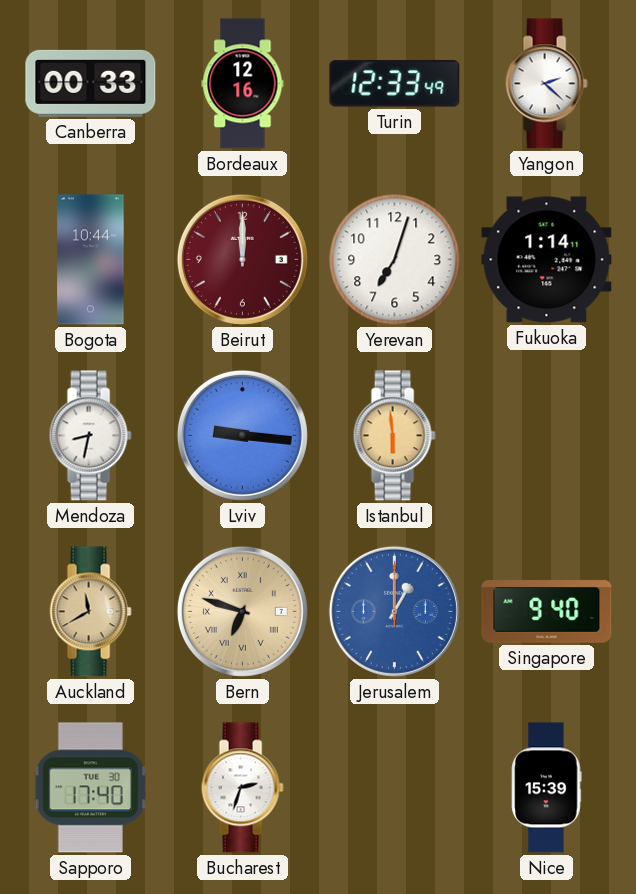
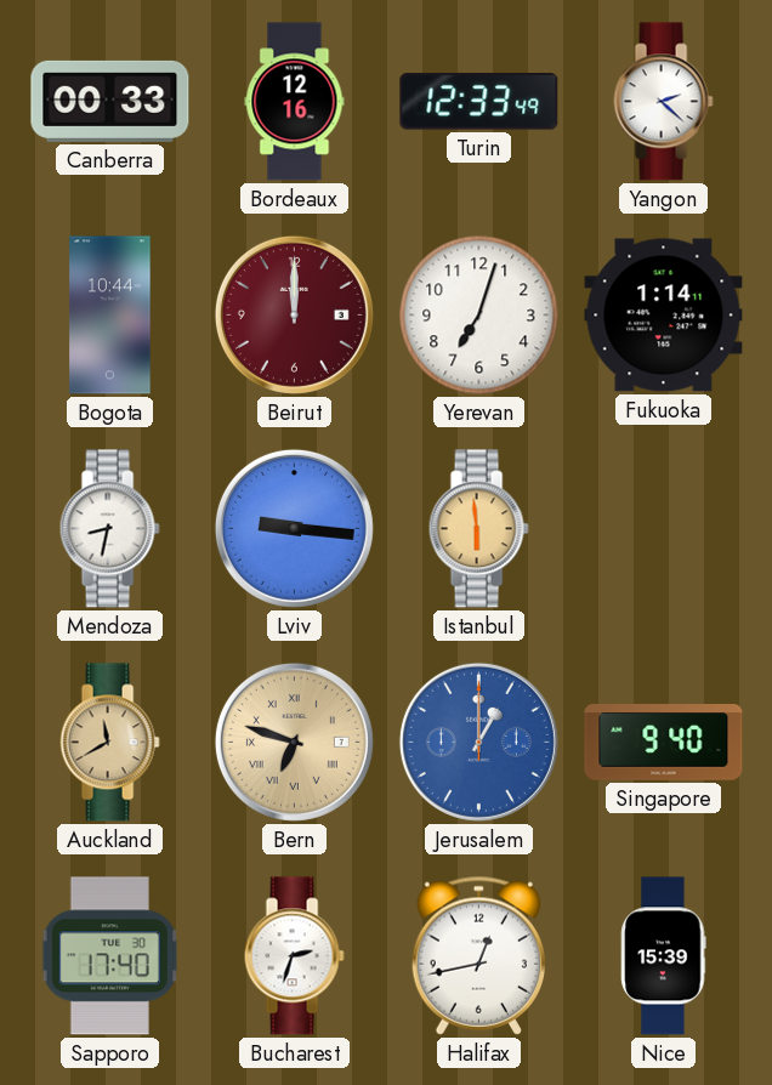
Halifax: none -> 12:43
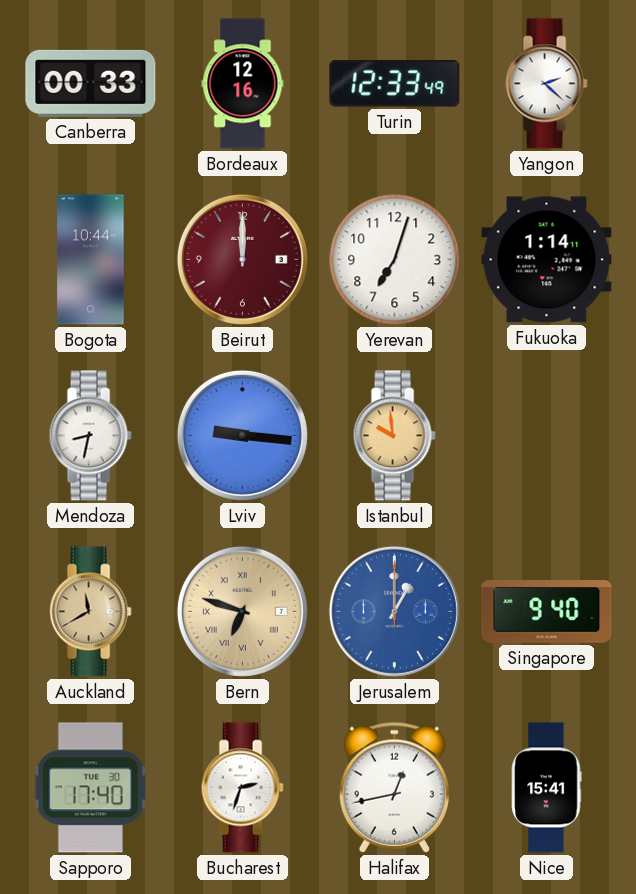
Istanbul: 5:59 -> 9:59
Nice: 15:39 -> 15:41
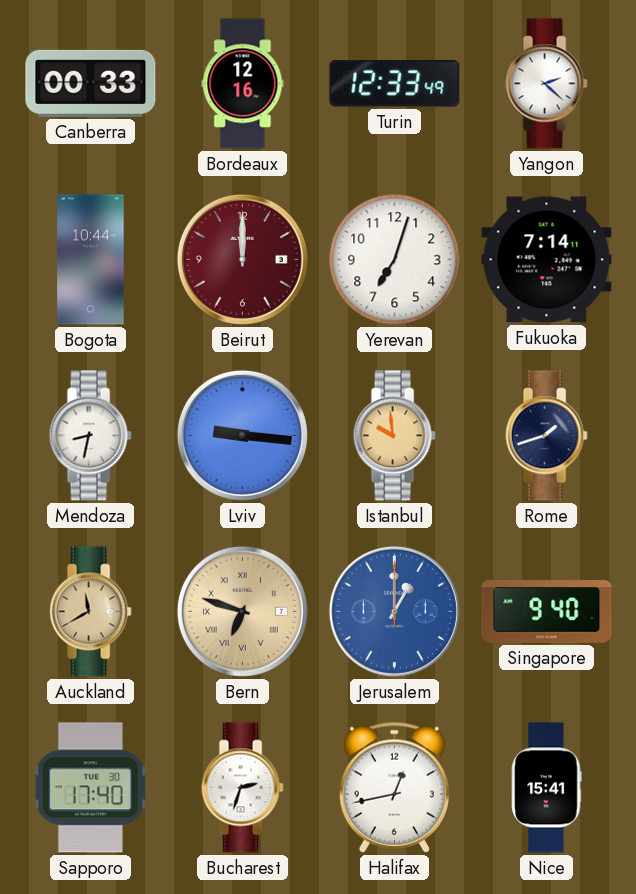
Fukuoka: 1:14 -> 7:14
Rome: none -> 1:42
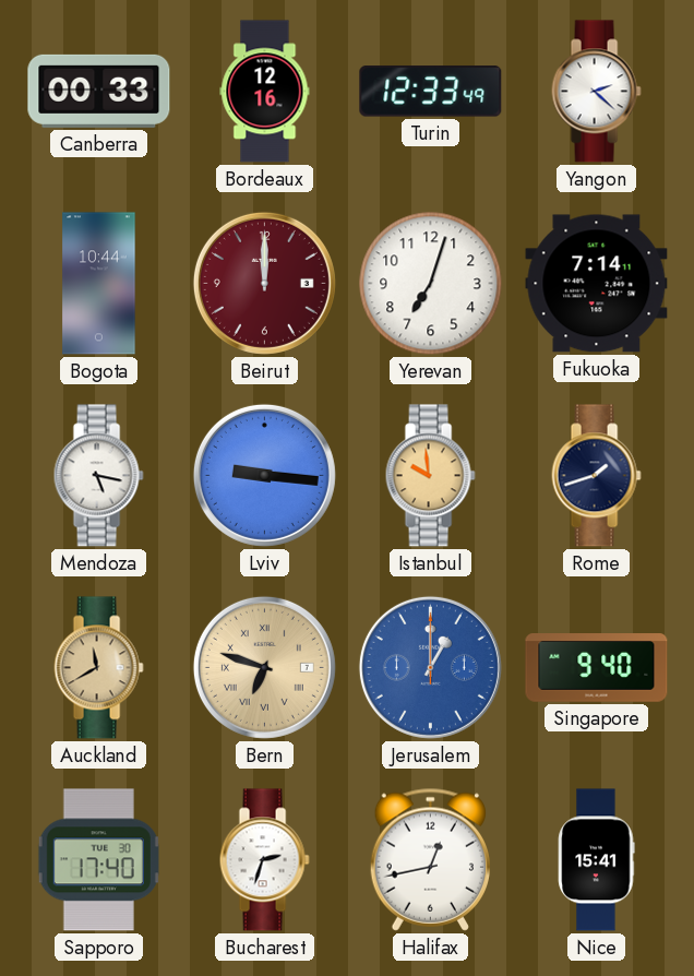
Mendoza: 8:32 -> 5:17
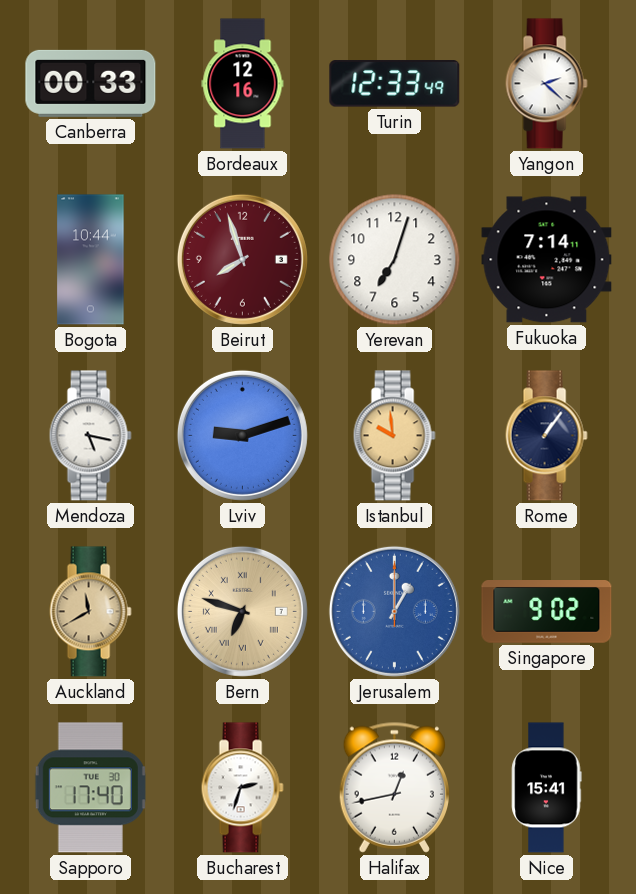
Beirut: 12:00 -> 7:57
Lviv: 9:16 -> 9:12
Rome: 1:42 -> 1:06
Singapore: 9:40 -> 9:02
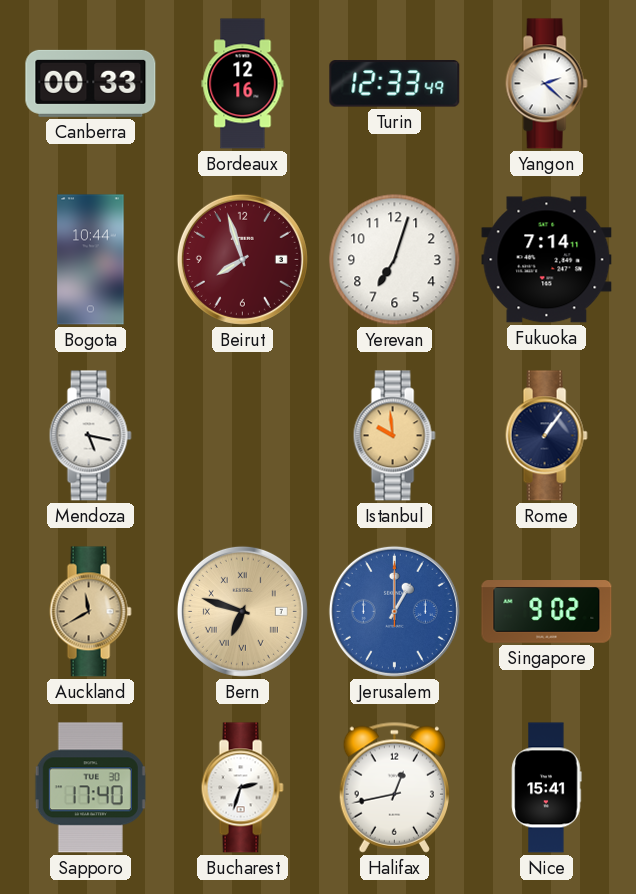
Lviv: 9:12 -> none
